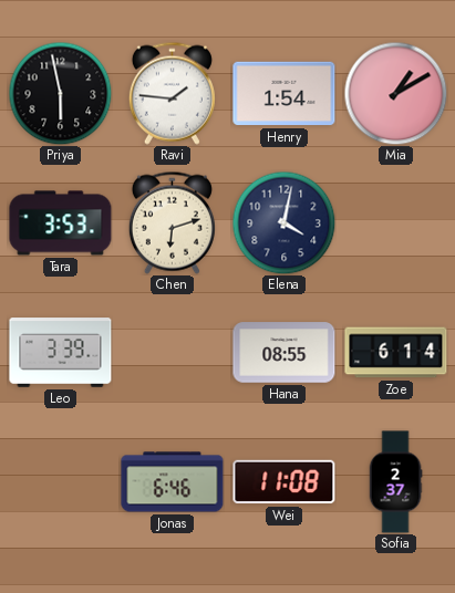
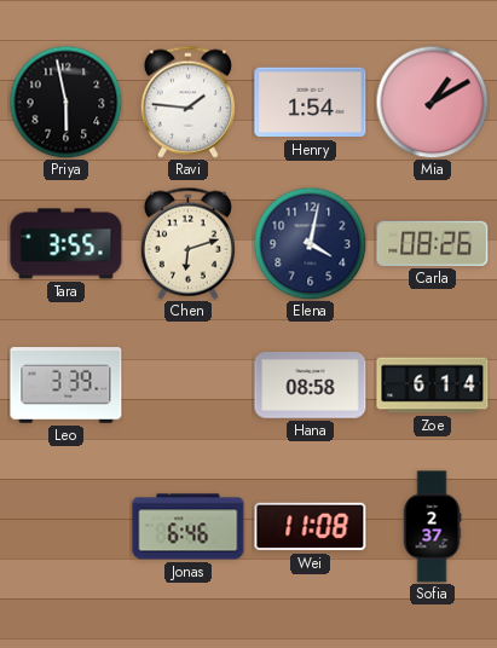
Tara: 3:53 -> 3:55
Carla: none -> 08:26
Hana: 08:55 -> 08:58
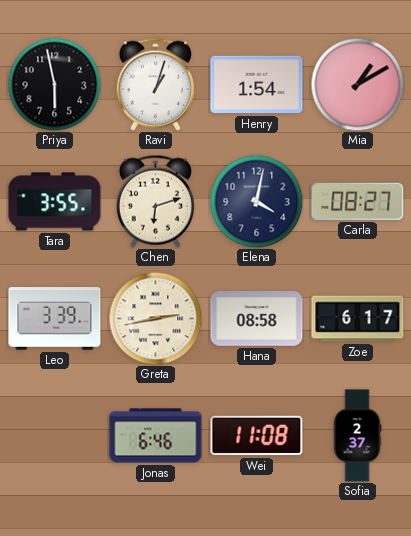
Ravi: 1:46 -> 1:03
Carla: 08:26 -> 08:27
Greta: none -> 2:43
Zoe: 6:14 -> 6:17
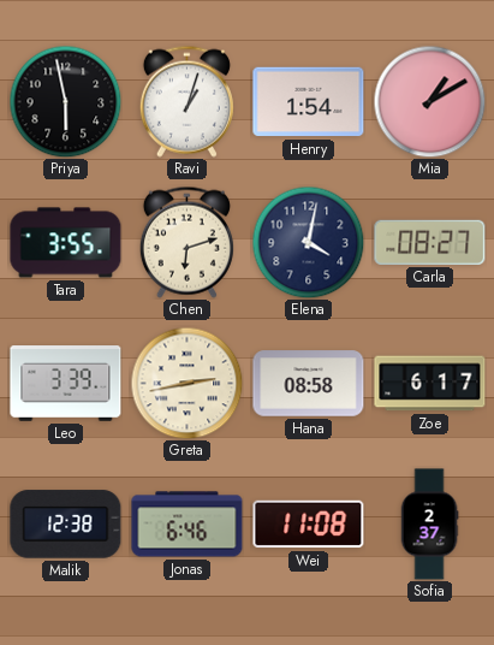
Malik: none -> 12:38
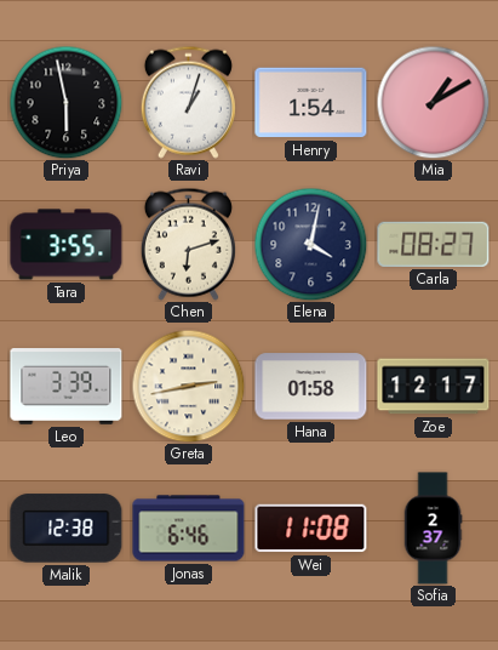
Hana: 08:58 -> 01:58
Zoe: 6:17 -> 12:17
